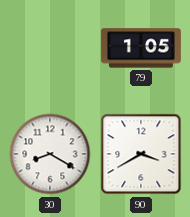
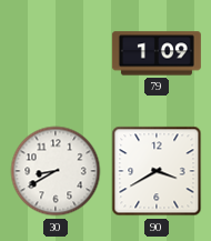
79: 1:05 -> 1:09
30: 8:20 -> 8:40
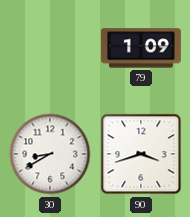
90: 3:40 -> 3:42
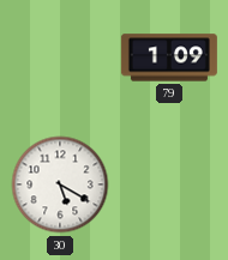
30: 8:40 -> 5:20
90: 3:42 -> none
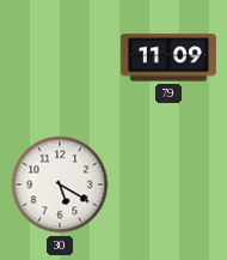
79: 1:09 -> 11:09
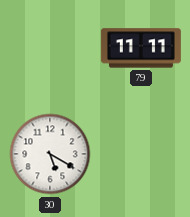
79: 11:09 -> 11:11
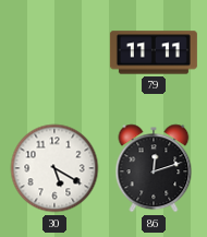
86: none -> 12:12
